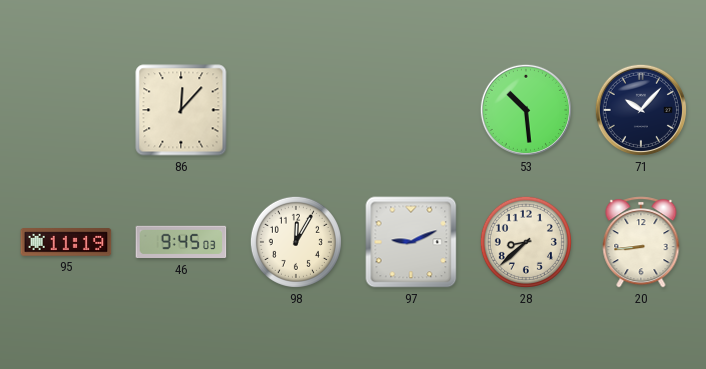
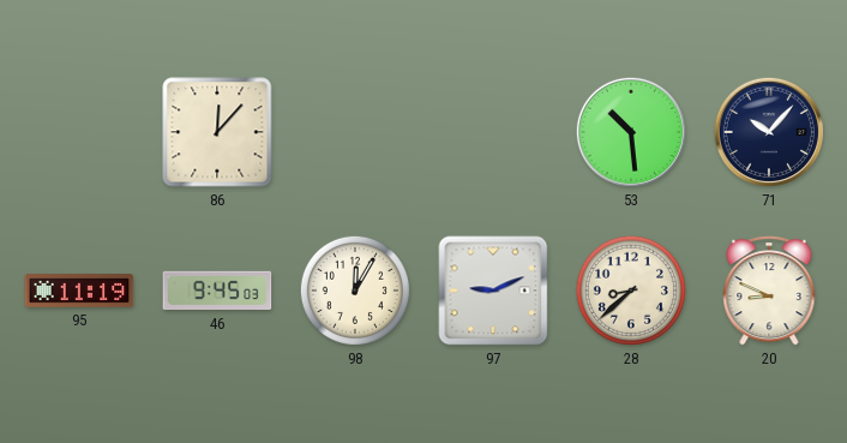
20: 8:44 -> 8:49
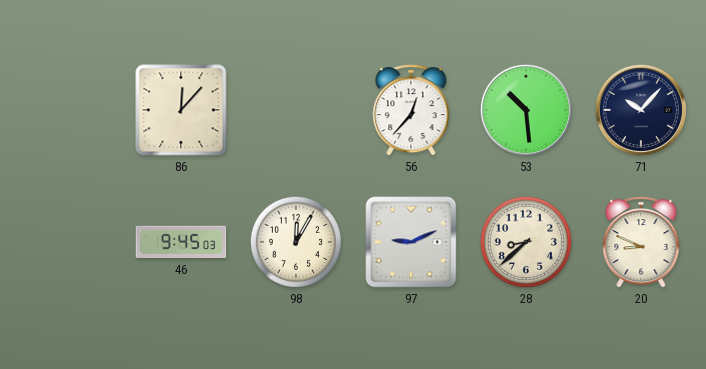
56: none -> 12:37
95: 11:19 -> none
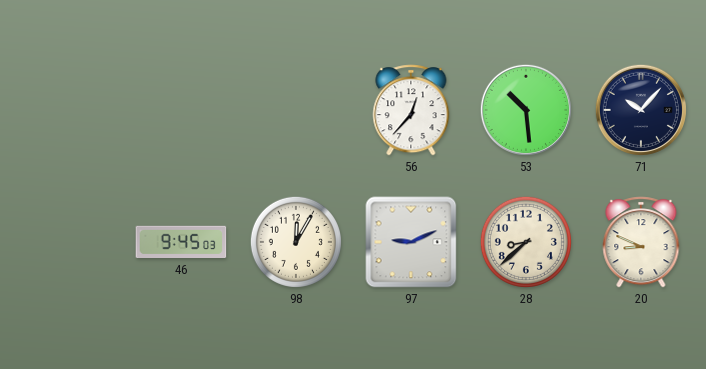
86: 12:07 -> none
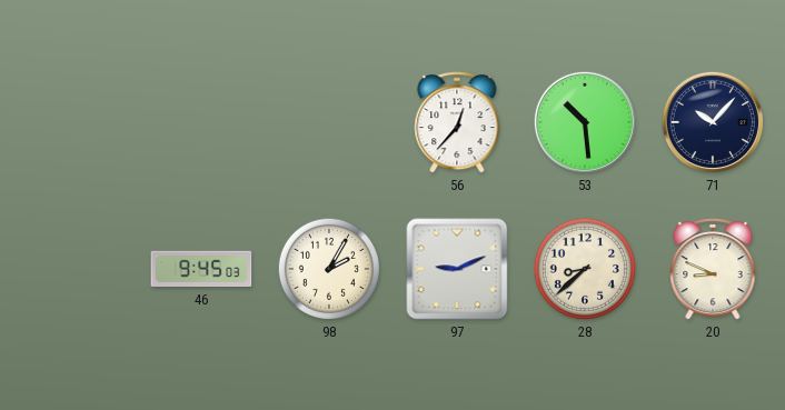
98: 12:05 -> 2:05
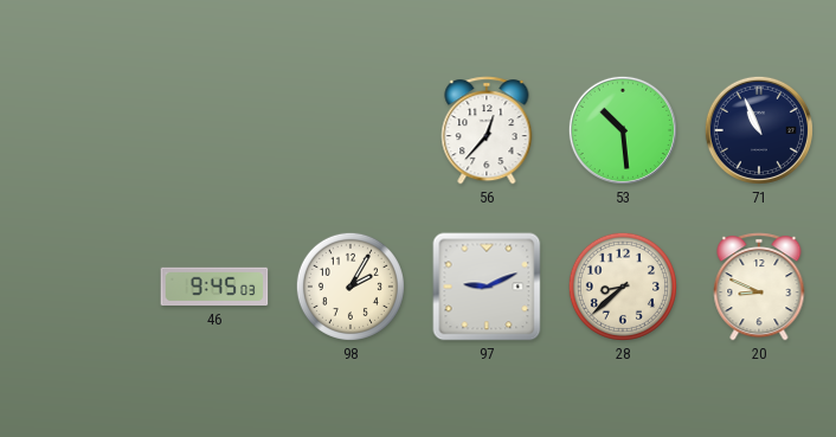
71: 10:07 -> 10:56
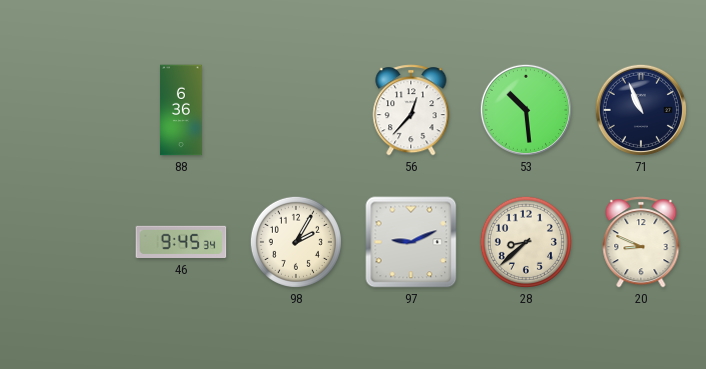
88: none -> 6:36
46: 9:45:03 -> 9:45:34
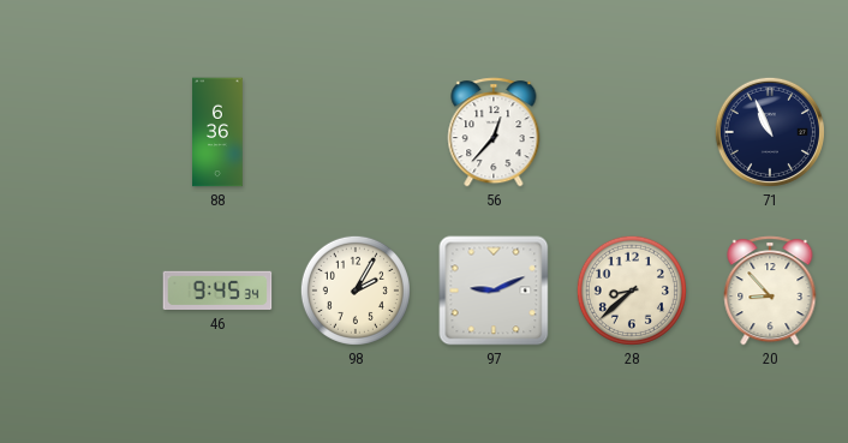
53: 10:29 -> none
20: 8:49 -> 8:53
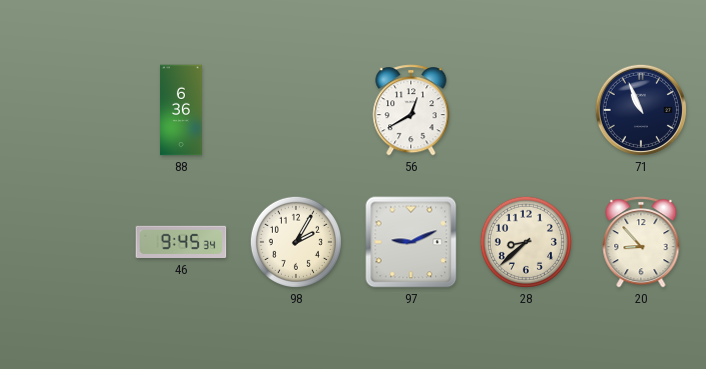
56: 12:37 -> 12:40
